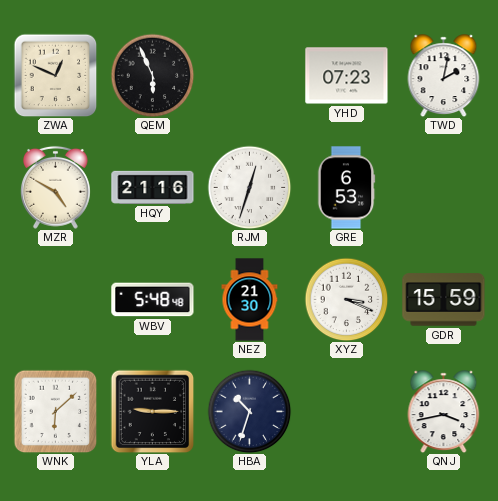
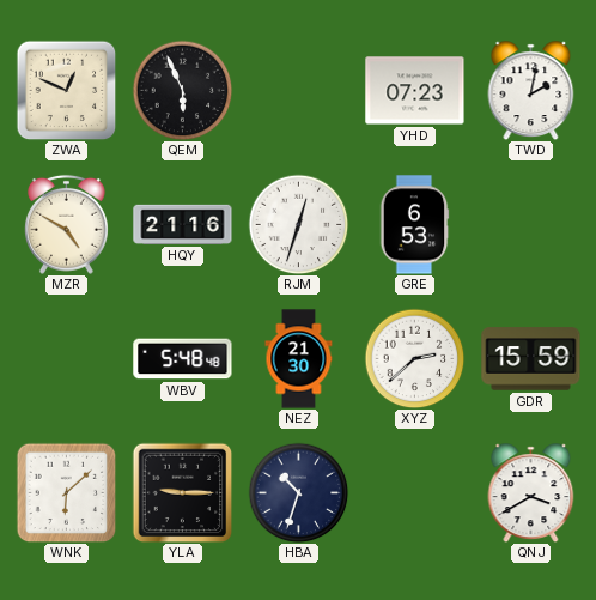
XYZ: 3:19 -> 2:38
QNJ: 3:43 -> 3:40
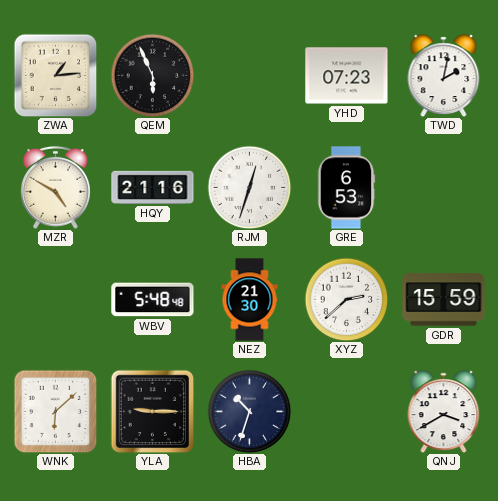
ZWA: 12:49 -> 1:14
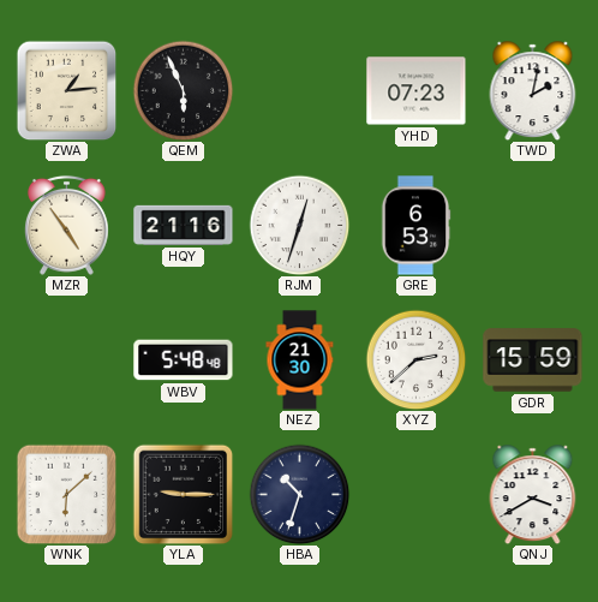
MZR: 4:50 -> 4:54
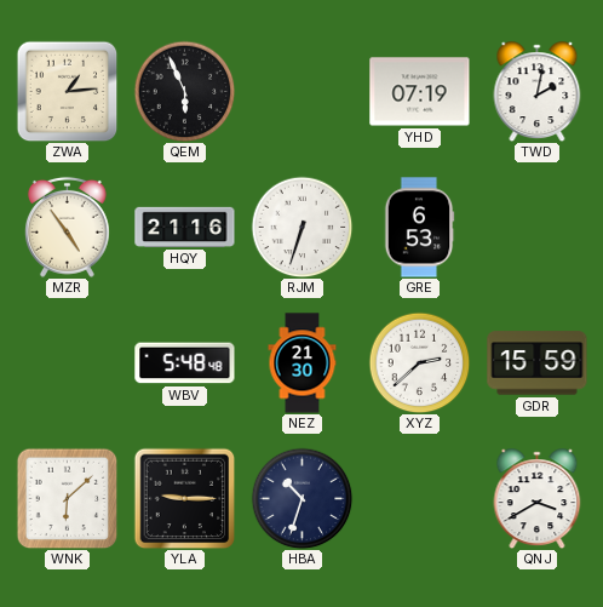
YHD: 07:23 -> 07:19
RJM: 12:33 -> 6:33
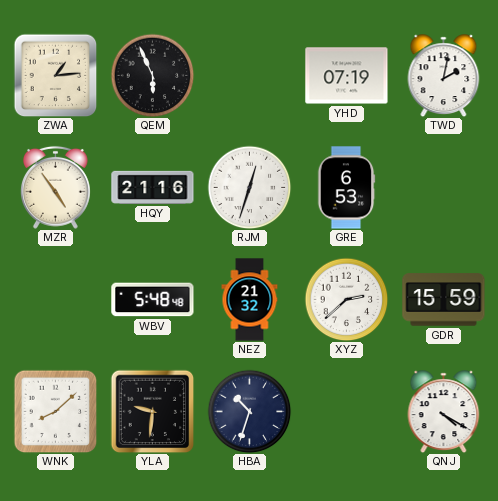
RJM: 6:33 -> 12:33
NEZ: 21:30 -> 21:32
WNK: 6:08 -> 8:08
YLA: 9:15 -> 9:31
QNJ: 3:40 -> 4:20
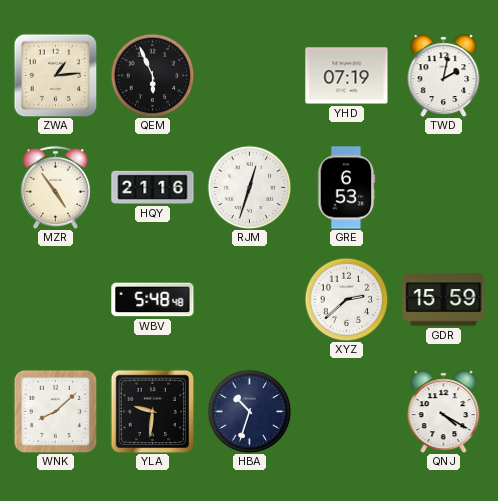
NEZ: 21:32 -> none
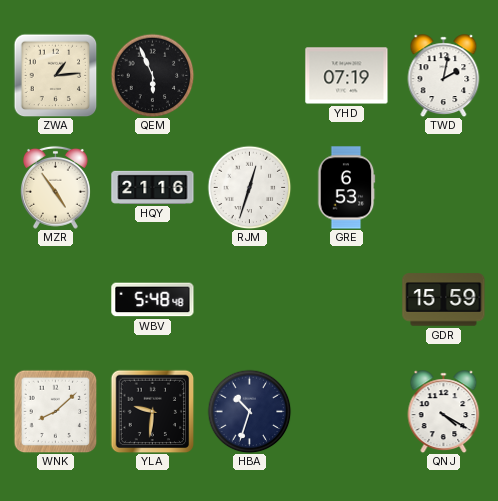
XYZ: 2:38 -> none
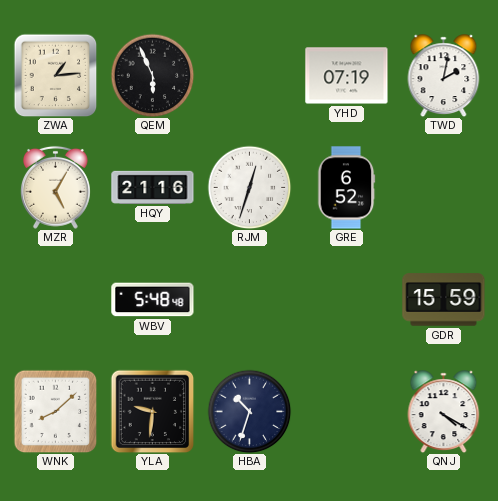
MZR: 4:54 -> 5:05
GRE: 6:53 -> 6:52
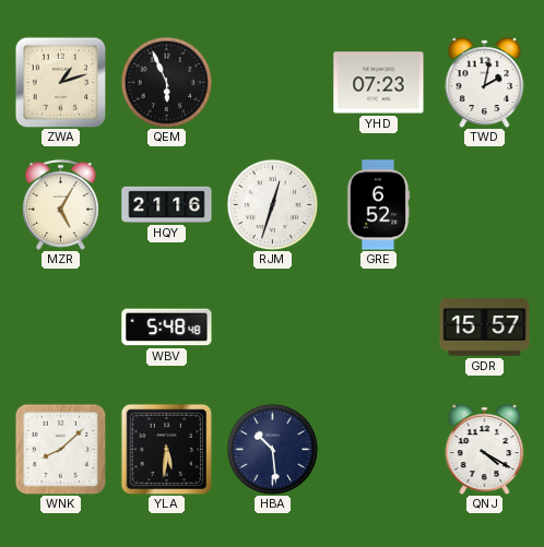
ZWA: 1:14 -> 1:12
YHD: 07:19 -> 07:23
GDR: 15:59 -> 15:57
YLA: 9:31 -> 5:31
HBA: 10:33 -> 10:29
